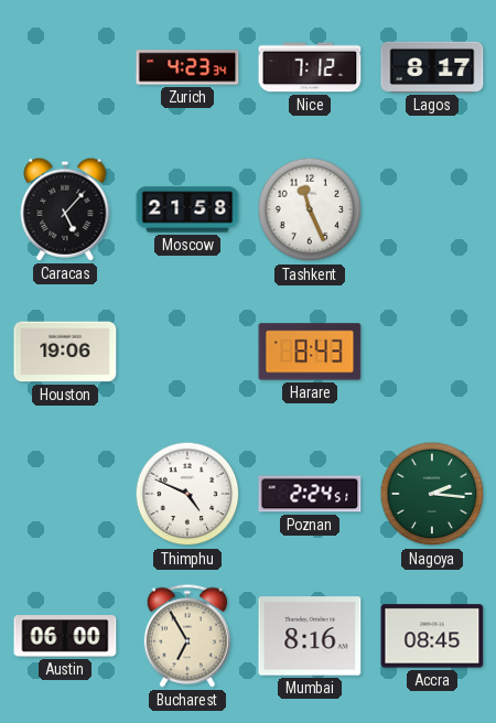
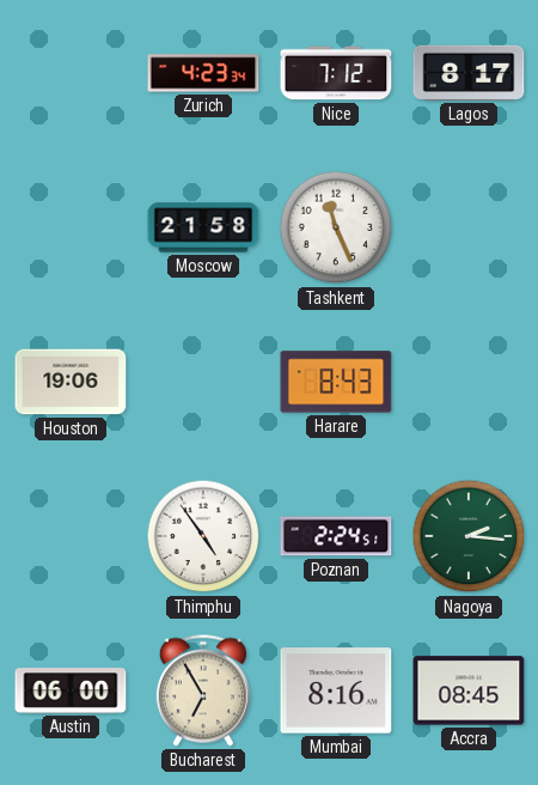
Caracas: 5:07 -> none
Thimphu: 4:49 -> 4:54
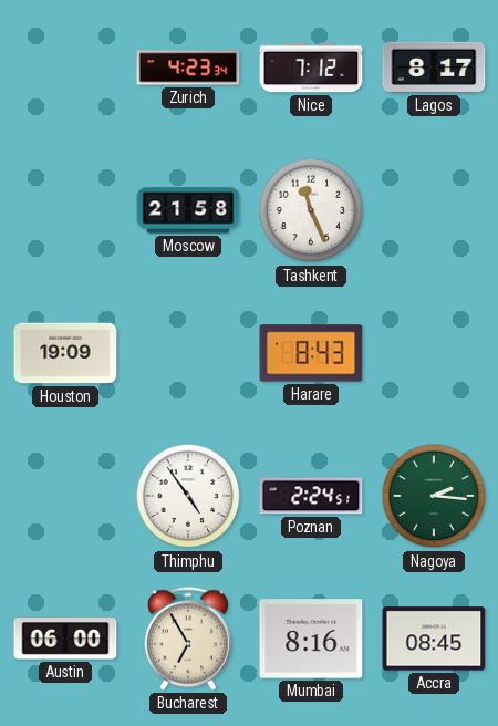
Houston: 19:06 -> 19:09
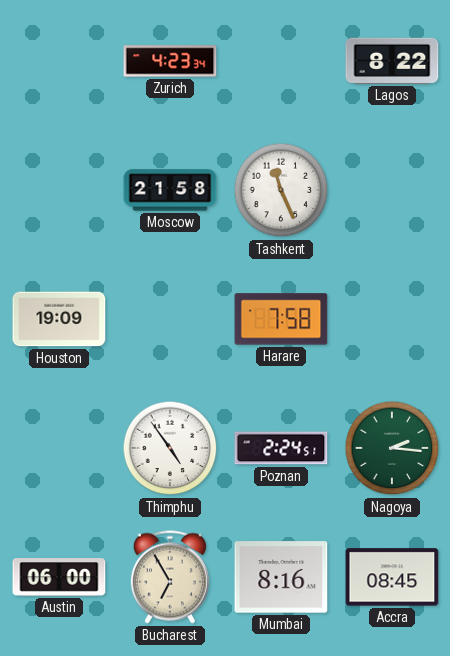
Nice: 7:12 -> none
Lagos: 8:17 -> 8:22
Harare: 8:43 -> 7:58
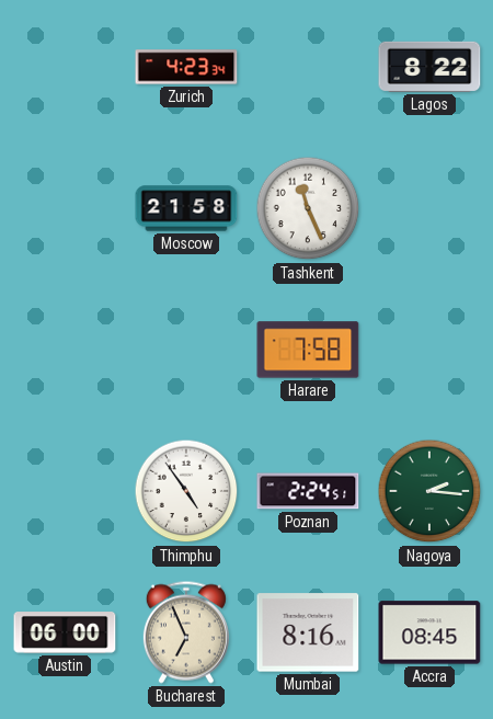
Houston: 19:09 -> none
Bucharest: 6:55 -> 6:56
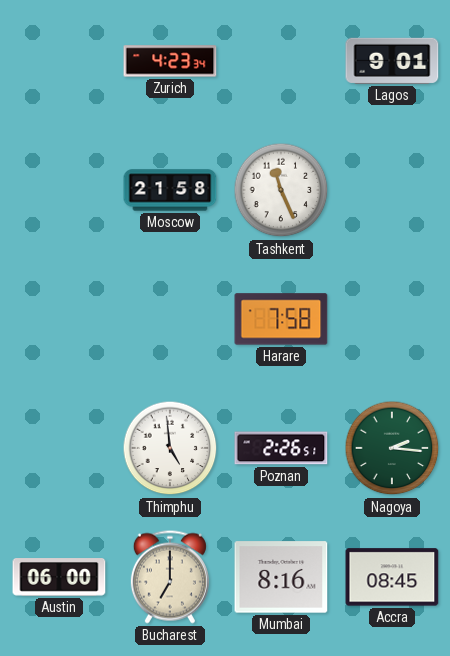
Lagos: 8:22 -> 9:01
Thimphu: 4:54 -> 4:59
Poznan: 2:24 -> 2:26
Bucharest: 6:56 -> 7:00
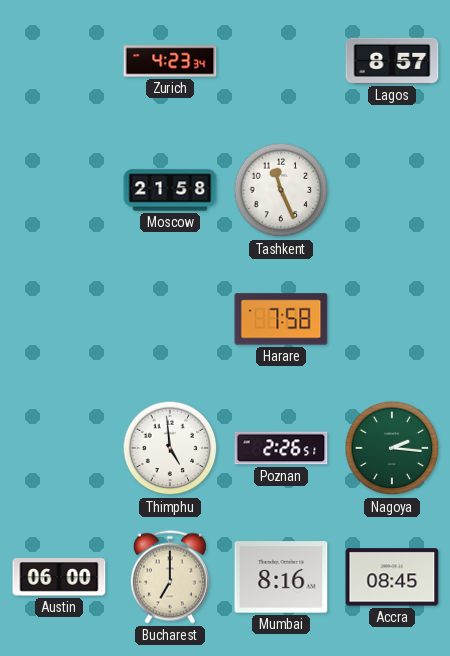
Lagos: 9:01 -> 8:57
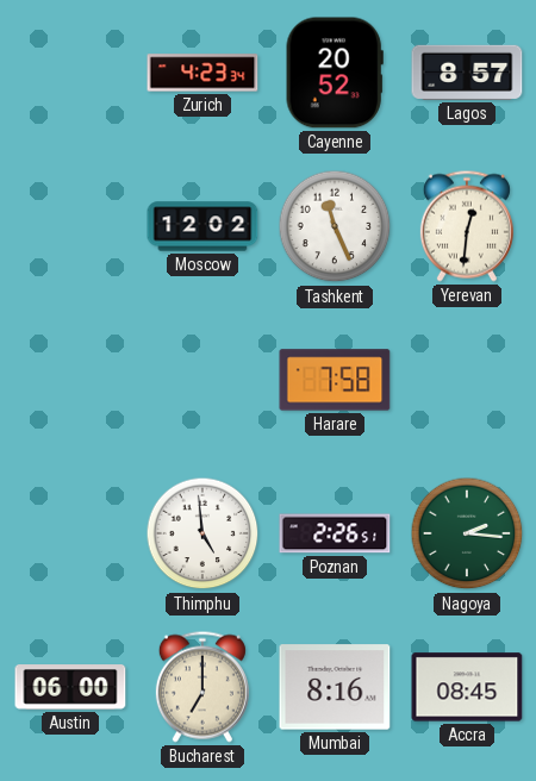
Cayenne: none -> 20:52
Moscow: 21:58 -> 12:02
Yerevan: none -> 12:31
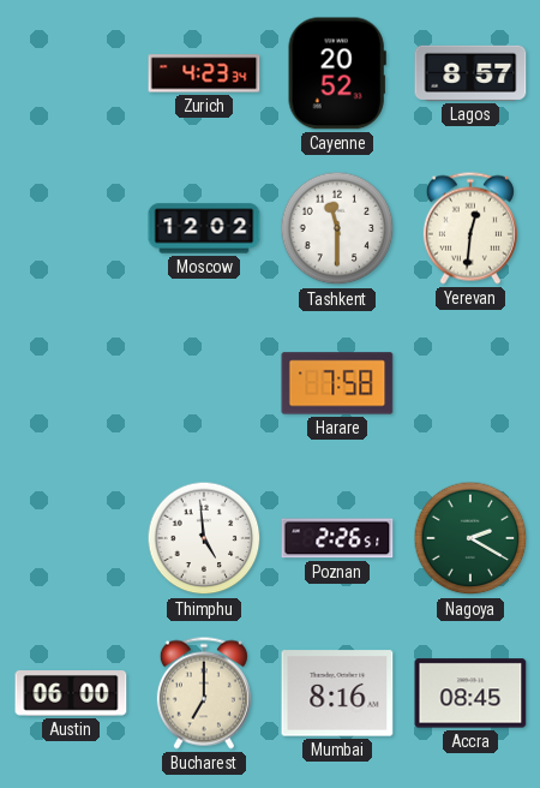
Tashkent: 11:26 -> 11:30
Nagoya: 2:16 -> 2:20
